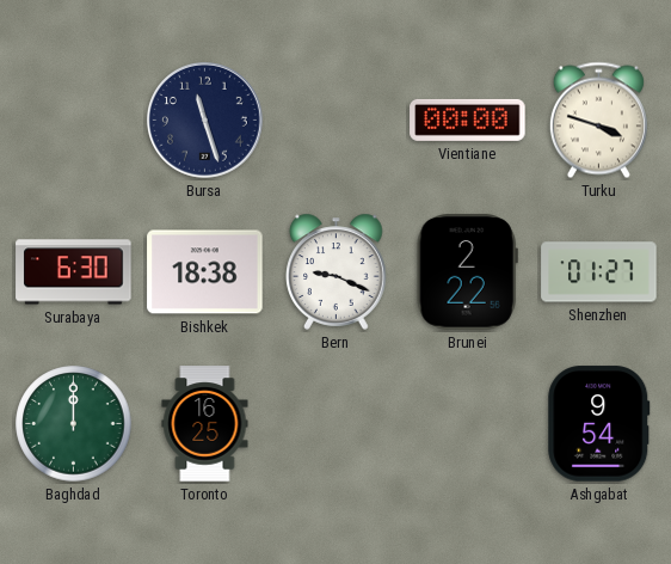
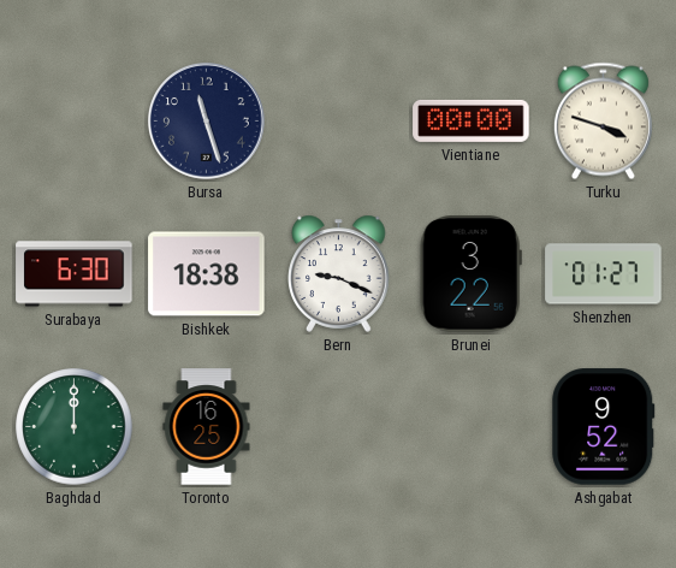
Brunei: 2:22 -> 3:22
Ashgabat: 9:54 -> 9:52
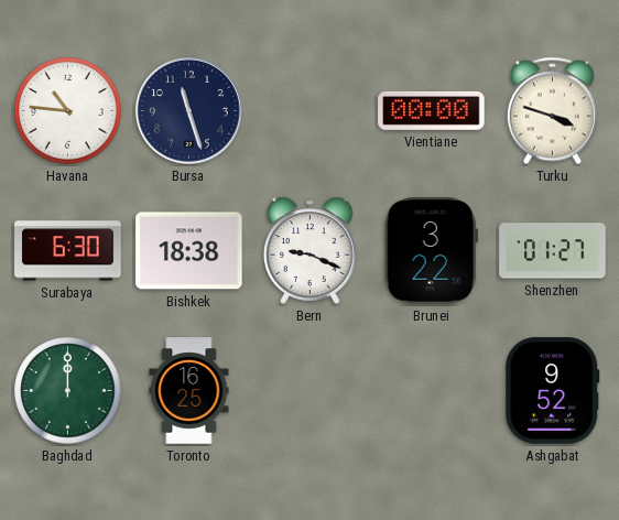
Havana: none -> 10:46
